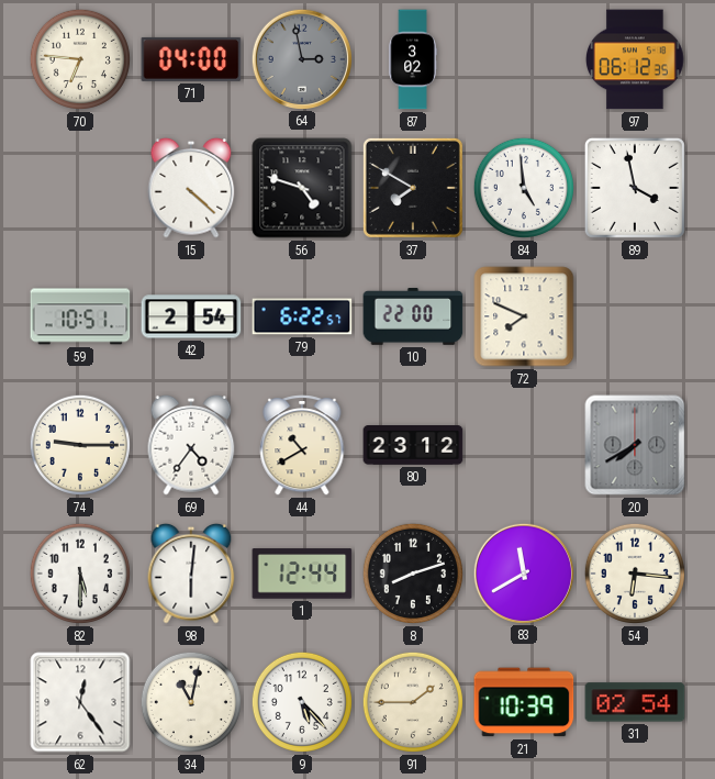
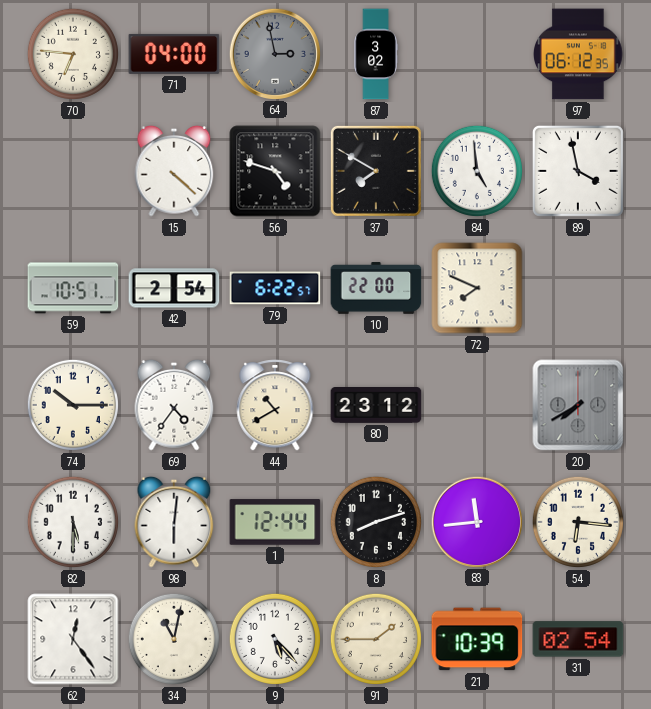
74: 9:15 -> 10:15
83: 11:40 -> 11:44
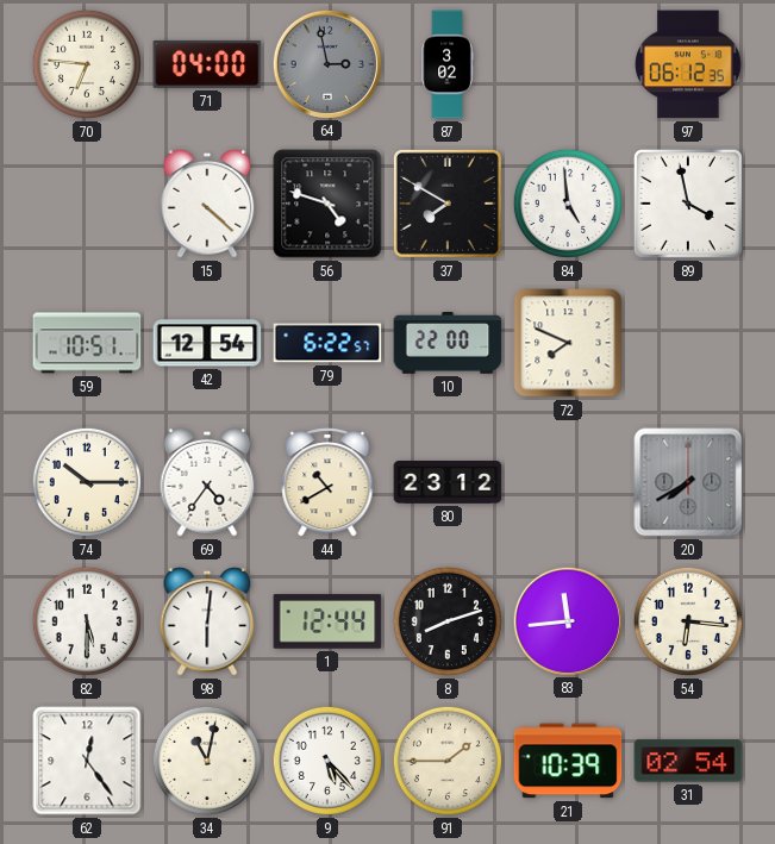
42: 2:54 -> 12:54
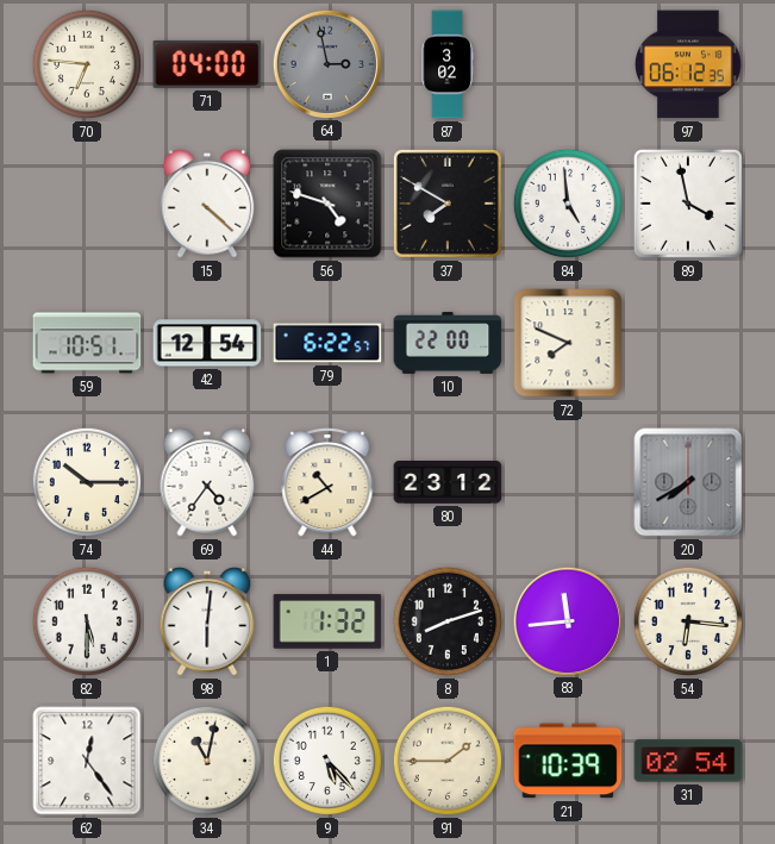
1: 12:44 -> 1:32
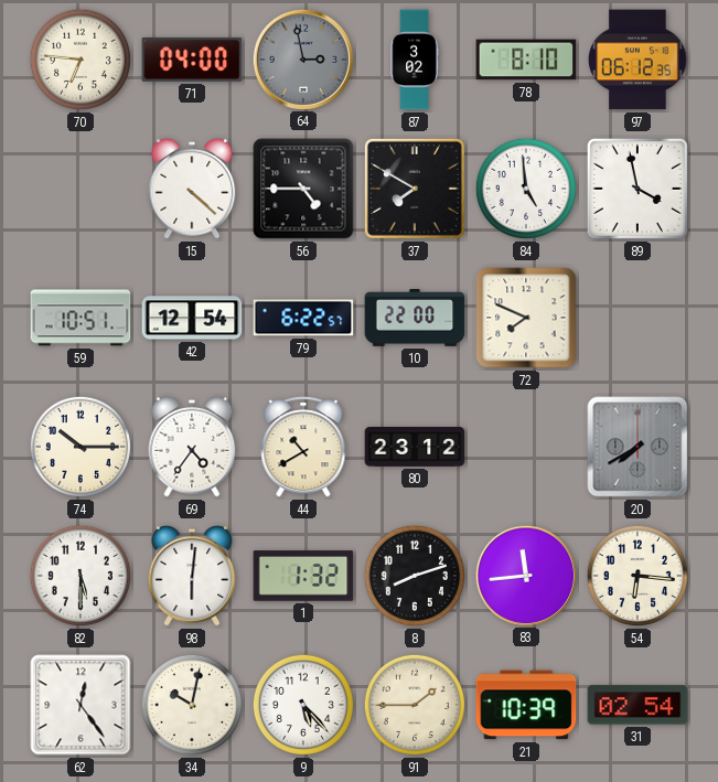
78: none -> 8:10
56: 4:48 -> 4:45
34: 11:02 -> 10:02
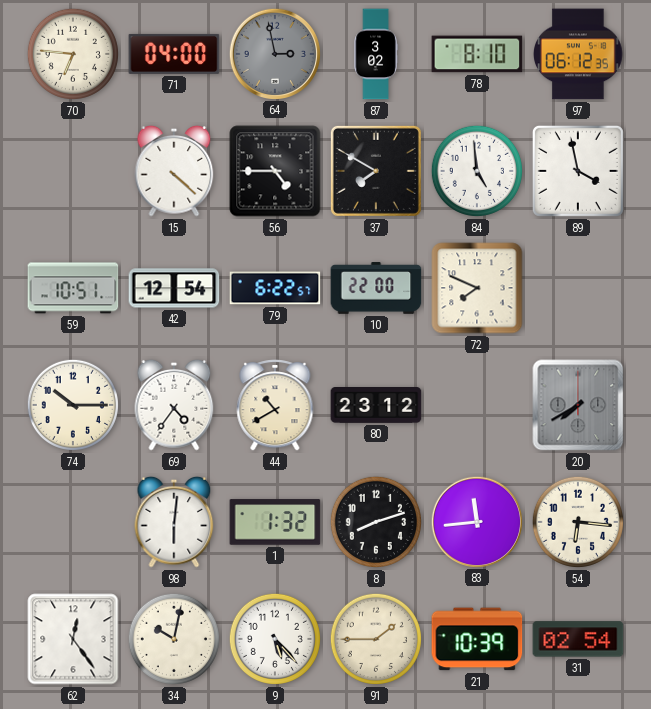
82: 5:30 -> none
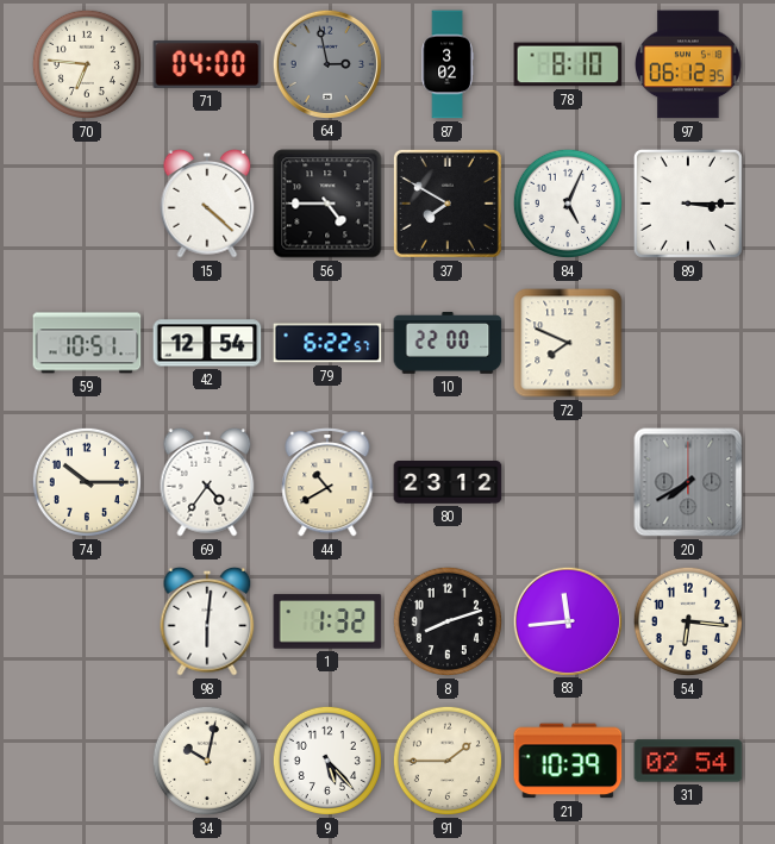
84: 4:59 -> 5:04
89: 3:58 -> 3:15
62: 12:24 -> none
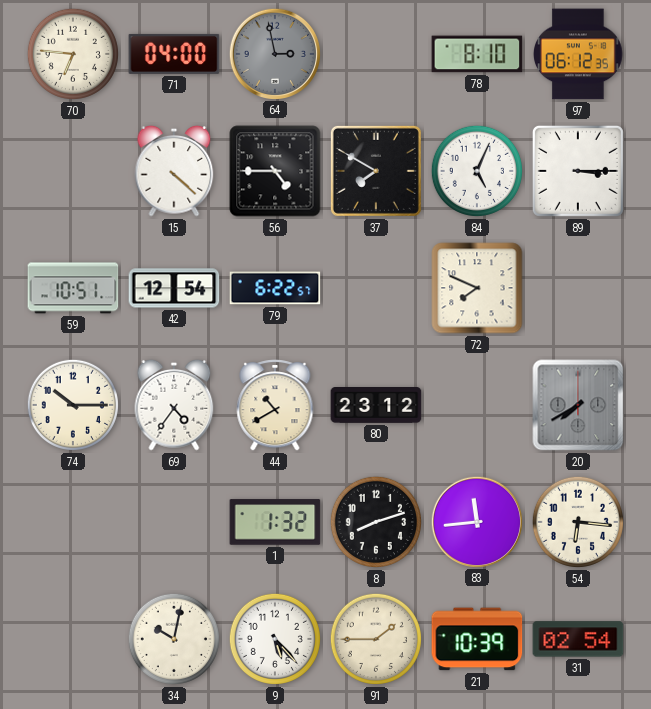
87: 3:02 -> none
10: 22:00 -> none
98: 6:01 -> none
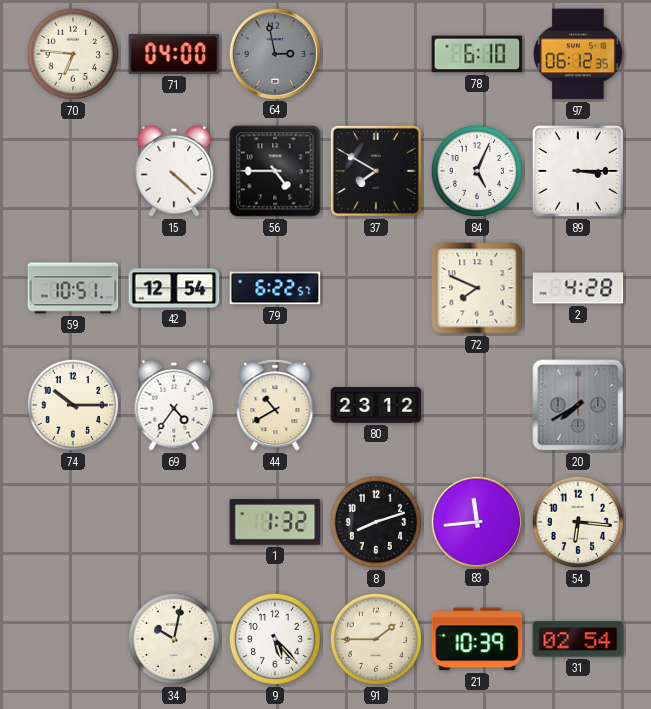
78: 8:10 -> 6:10
2: none -> 4:28
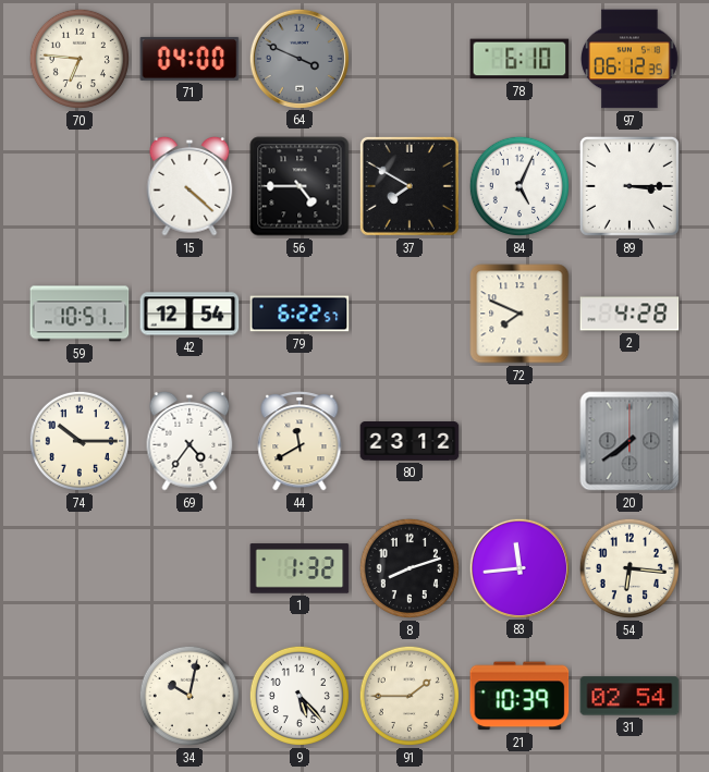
64: 2:58 -> 3:49
44: 10:40 -> 11:40
20: 7:40 -> 7:39
